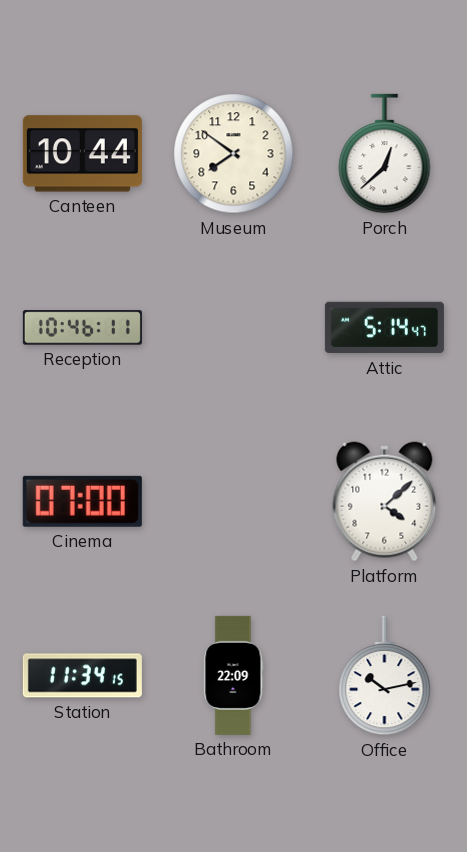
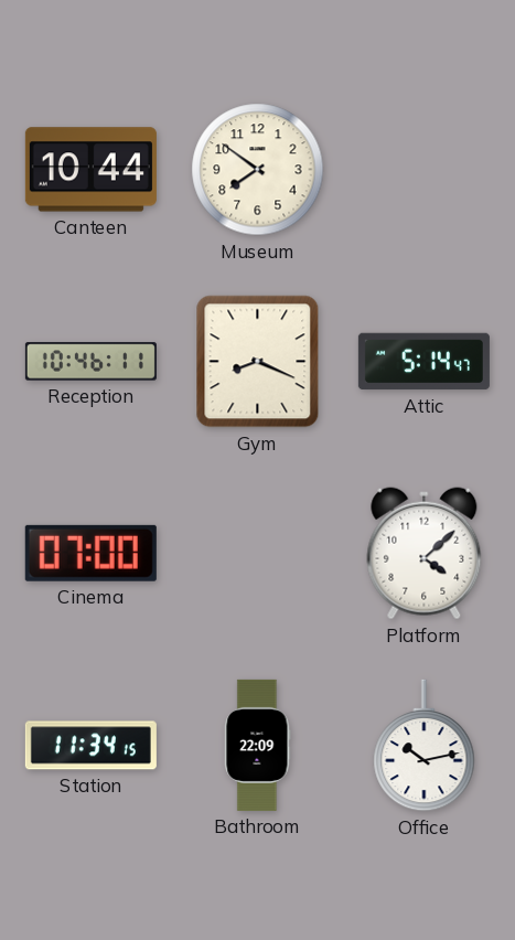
Porch: 12:38 -> none
Gym: none -> 8:19
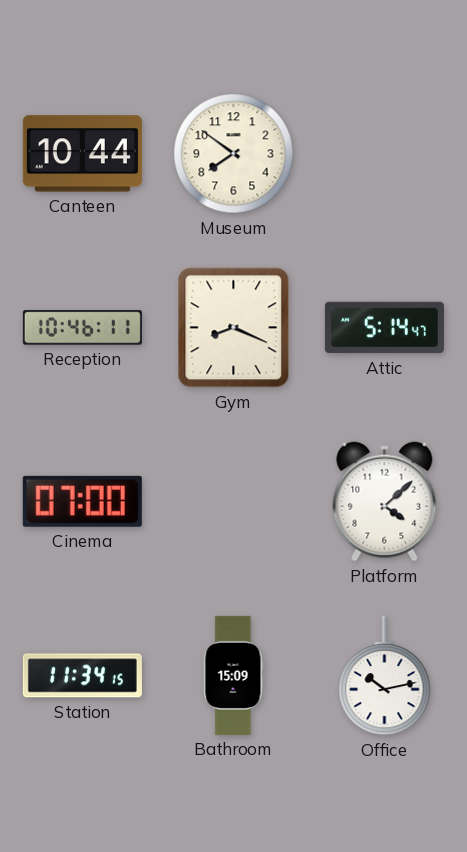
Bathroom: 22:09 -> 15:09
